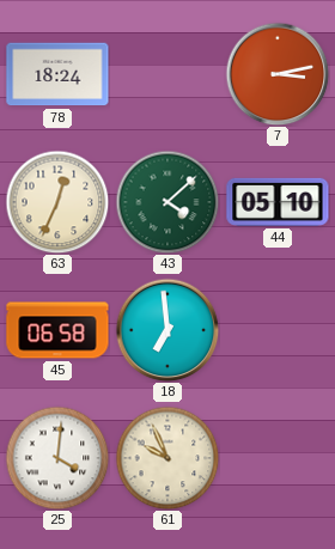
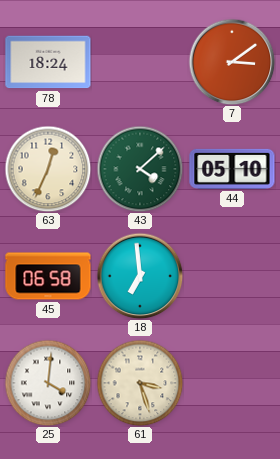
7: 3:13 -> 3:09
61: 9:56 -> 3:27
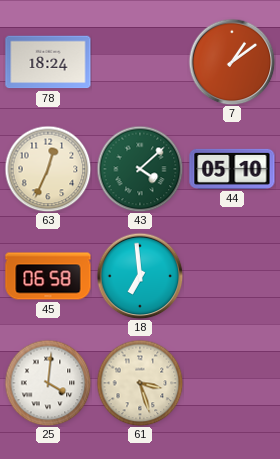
7: 3:09 -> 1:09
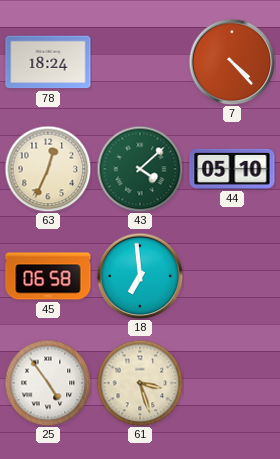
7: 1:09 -> 4:23
25: 4:01 -> 4:54
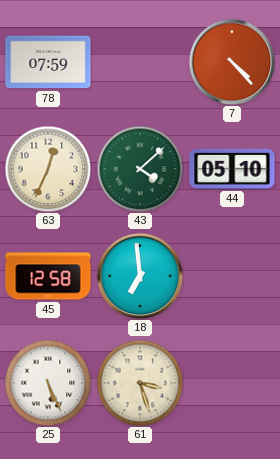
78: 18:24 -> 07:59
45: 06:58 -> 12:58
25: 4:54 -> 5:26
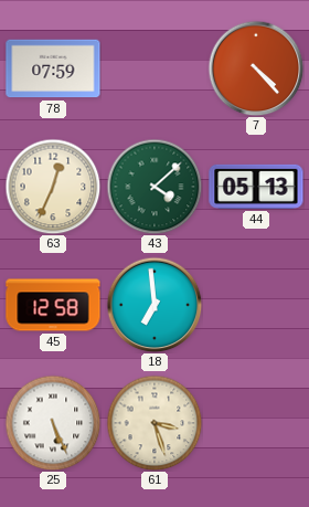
44: 05:10 -> 05:13
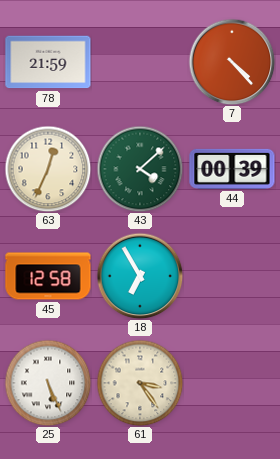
78: 07:59 -> 21:59
44: 05:13 -> 00:39
18: 6:59 -> 6:55
61: 3:27 -> 3:24
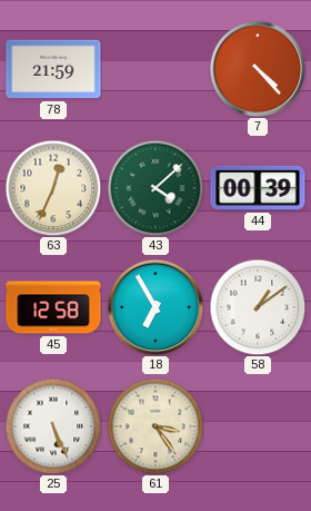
58: none -> 1:09
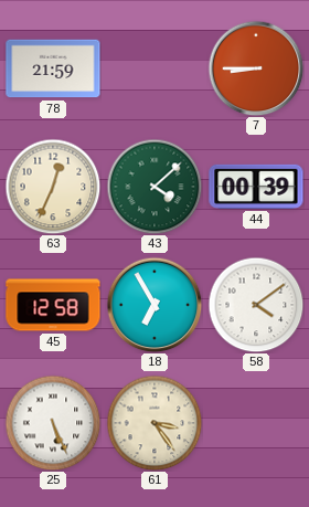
7: 4:23 -> 8:45
58: 1:09 -> 4:09
